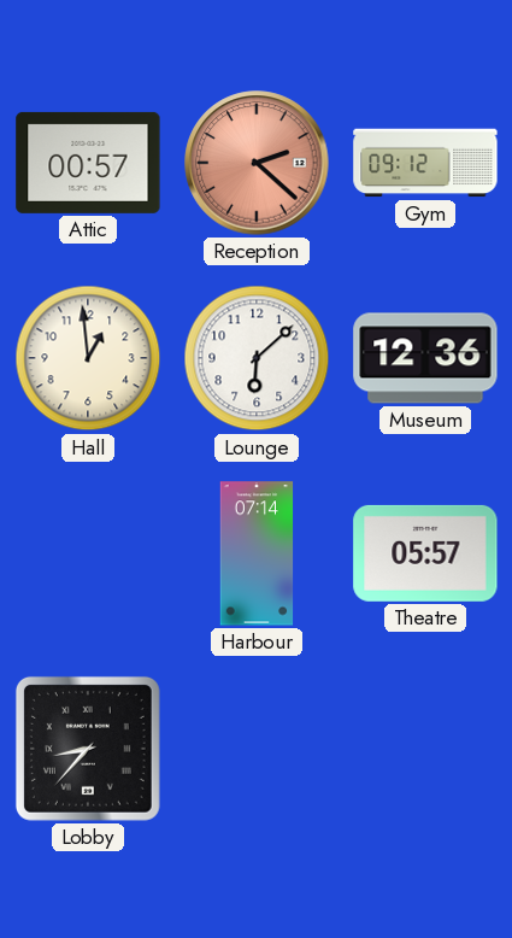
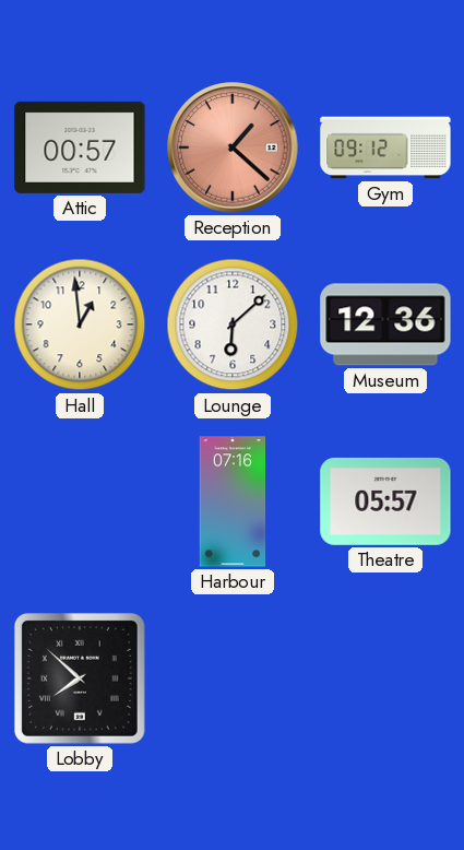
Reception: 2:22 -> 1:22
Harbour: 07:14 -> 07:16
Lobby: 8:37 -> 7:52
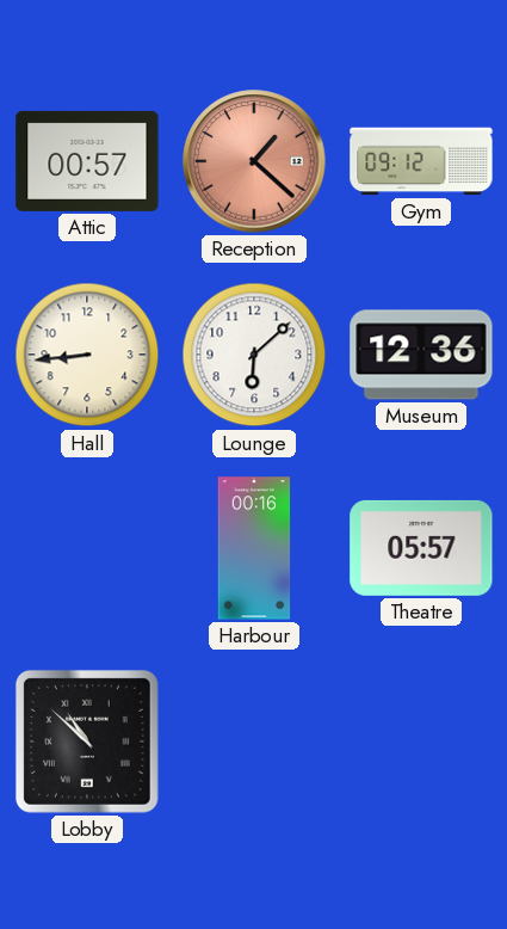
Hall: 12:59 -> 8:44
Harbour: 07:16 -> 00:16
Lobby: 7:52 -> 10:52
